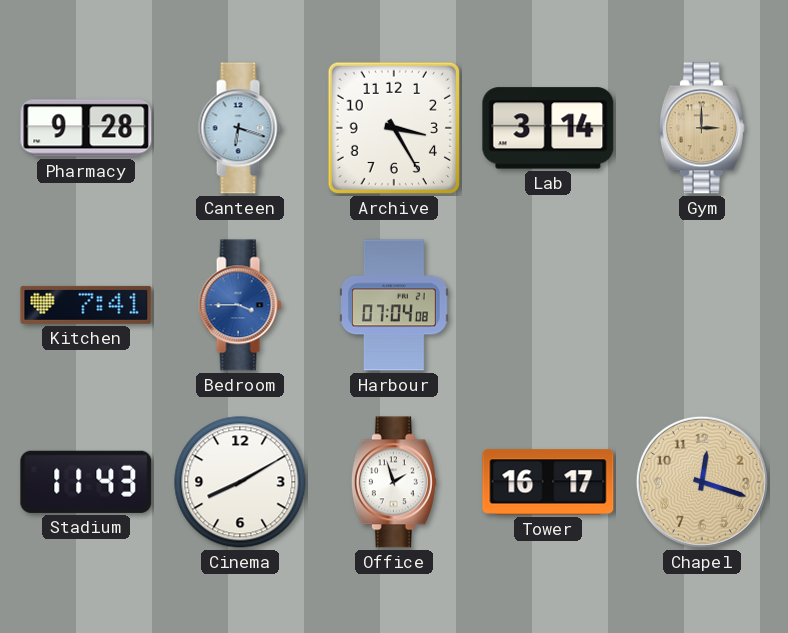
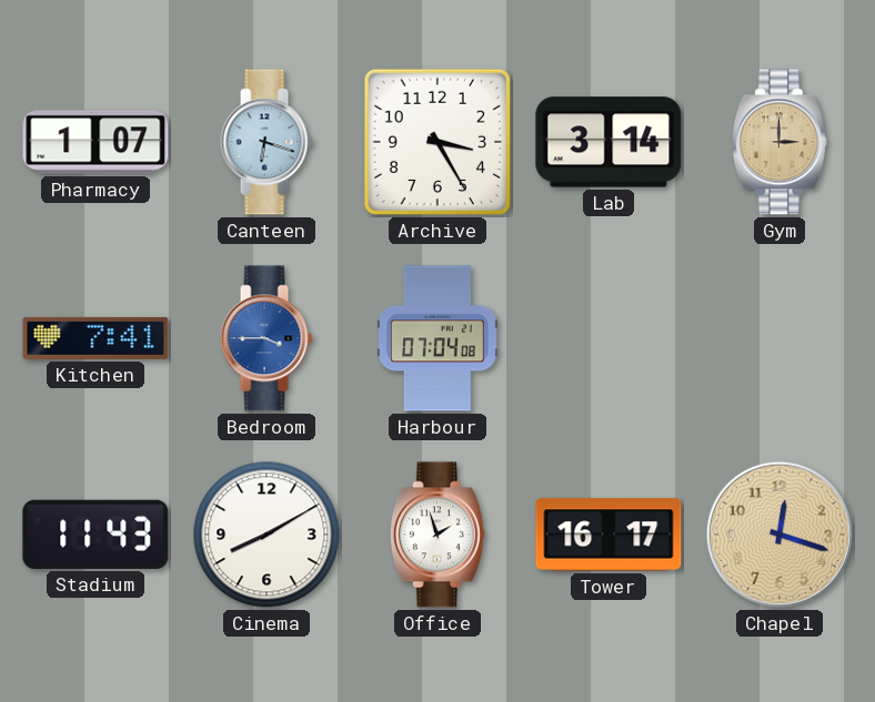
Pharmacy: 9:28 -> 1:07
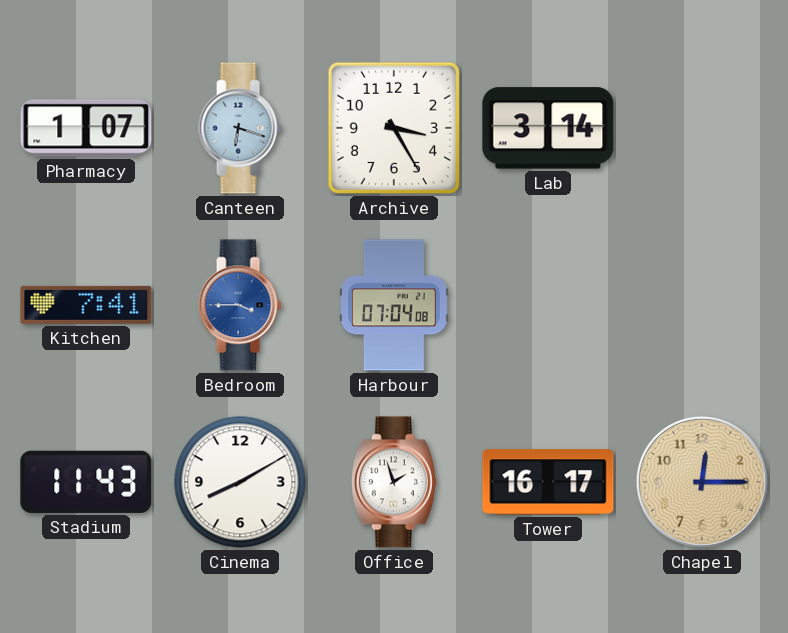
Gym: 3:00 -> none
Chapel: 12:18 -> 12:15
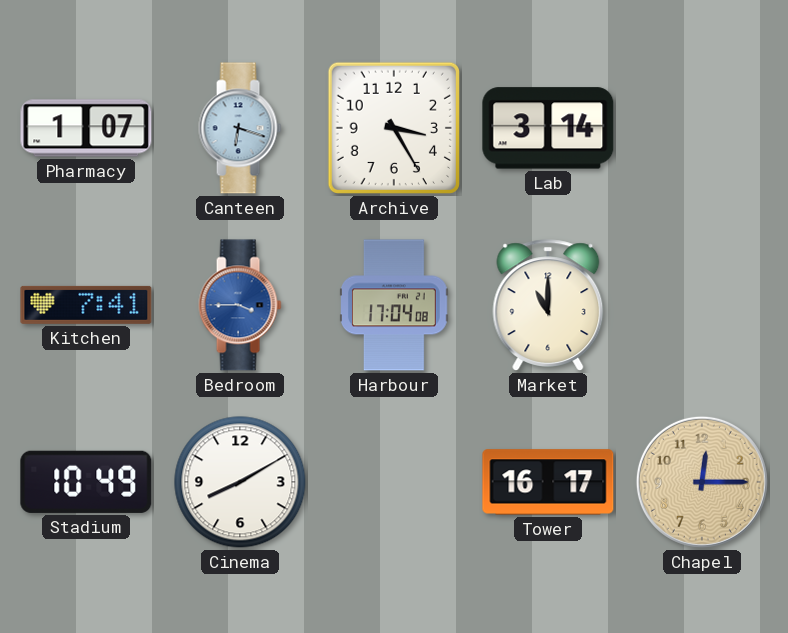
Harbour: 07:04 -> 17:04
Market: none -> 11:00
Stadium: 11:43 -> 10:49
Office: 1:57 -> none
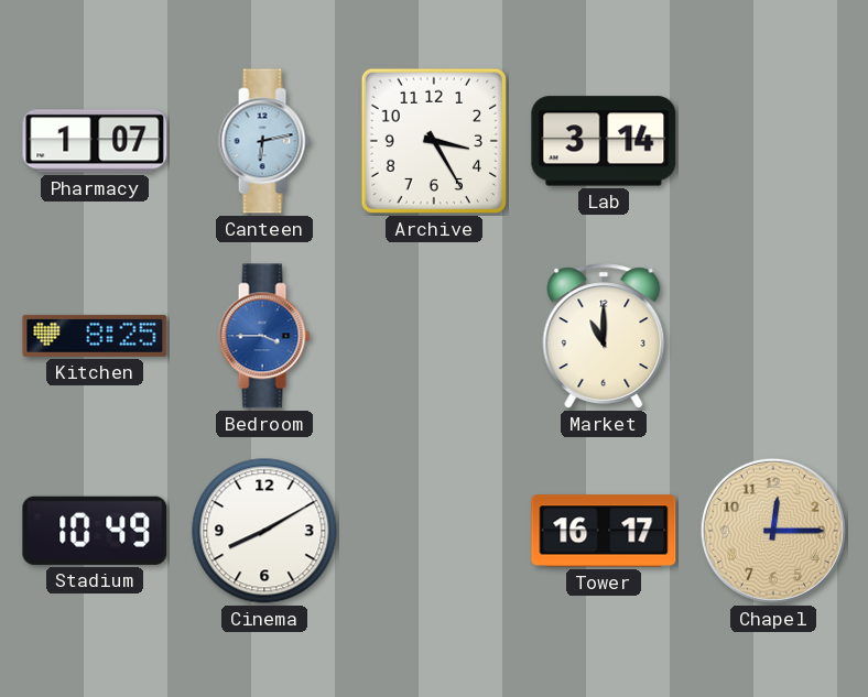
Canteen: 6:18 -> 6:13
Kitchen: 7:41 -> 8:25
Harbour: 17:04 -> none
